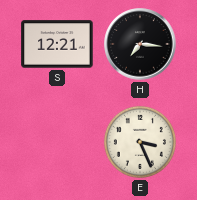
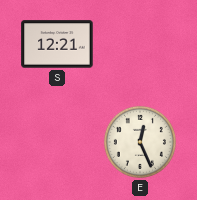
H: 7:16 -> none
E: 3:26 -> 12:26
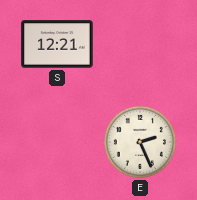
E: 12:26 -> 2:26
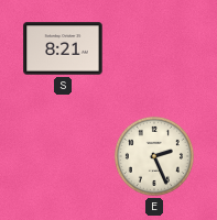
S: 12:21 -> 8:21
